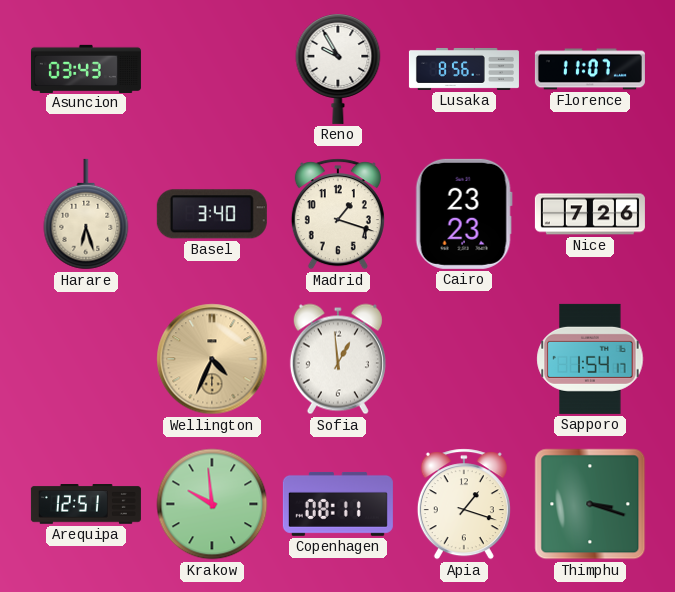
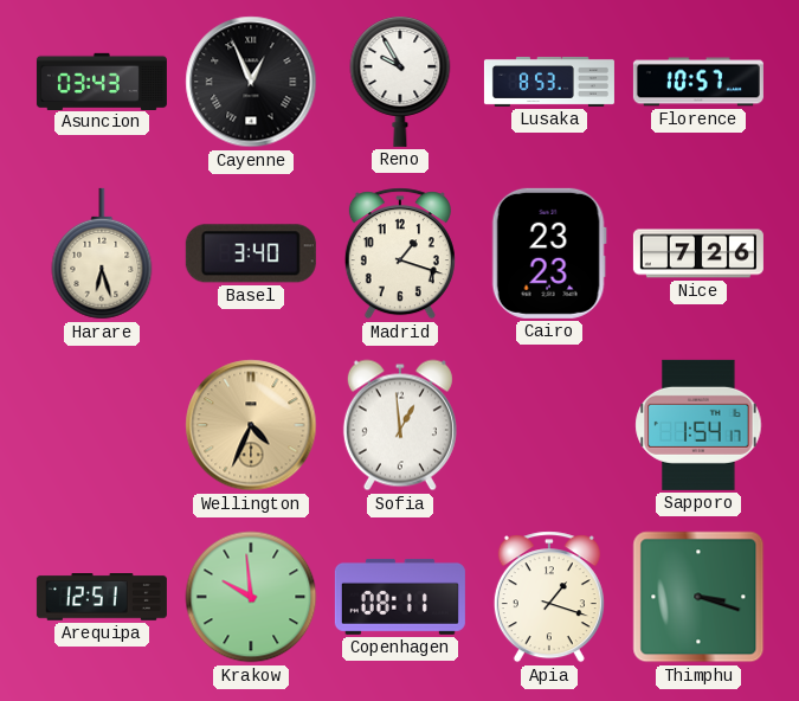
Cayenne: none -> 12:56
Lusaka: 8:56 -> 8:53
Florence: 11:07 -> 10:57
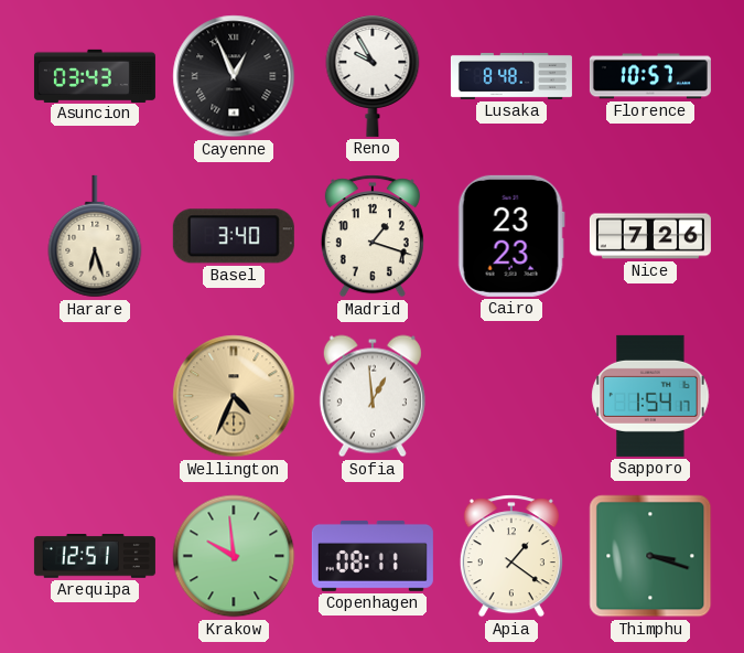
Lusaka: 8:53 -> 8:48
Apia: 1:18 -> 1:21
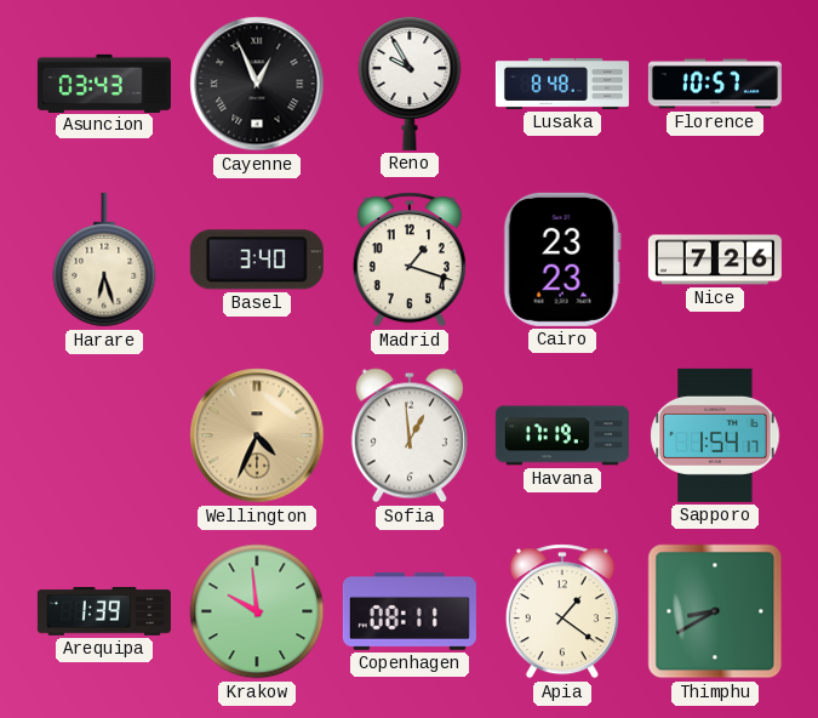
Havana: none -> 17:19
Arequipa: 12:51 -> 1:39
Thimphu: 3:18 -> 8:40
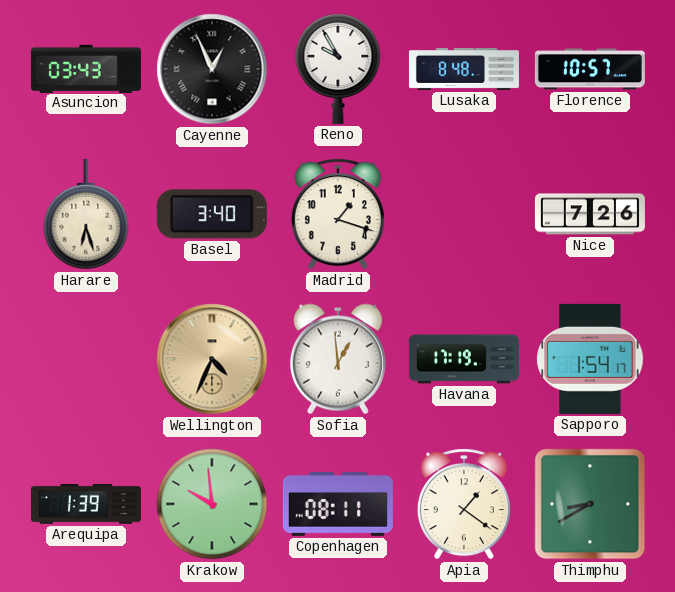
Cairo: 23:23 -> none
